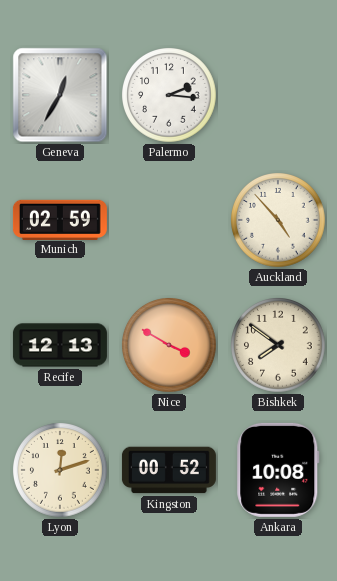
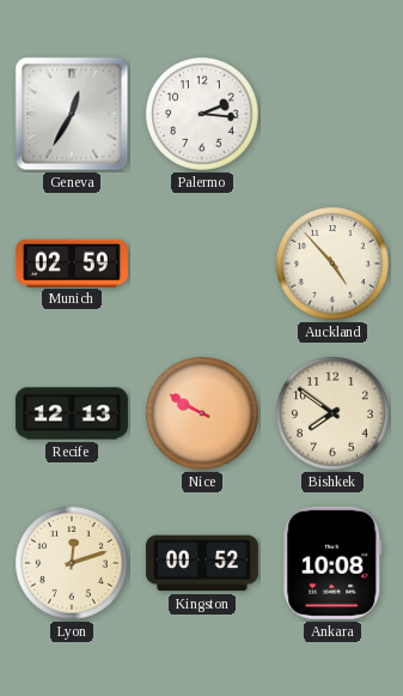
Nice: 3:50 -> 9:50
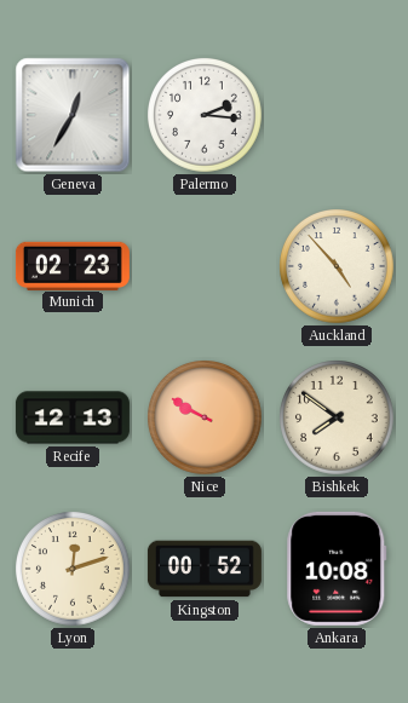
Munich: 02:59 -> 02:23
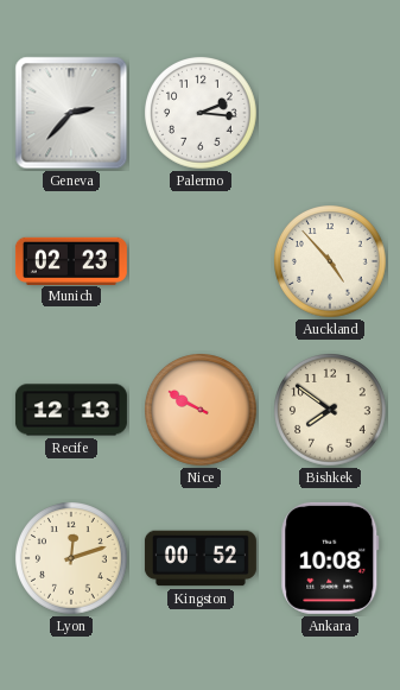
Geneva: 12:35 -> 2:37
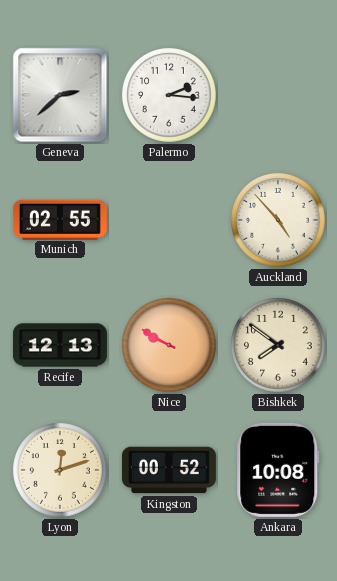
Geneva: 2:37 -> 2:38
Munich: 02:23 -> 02:55
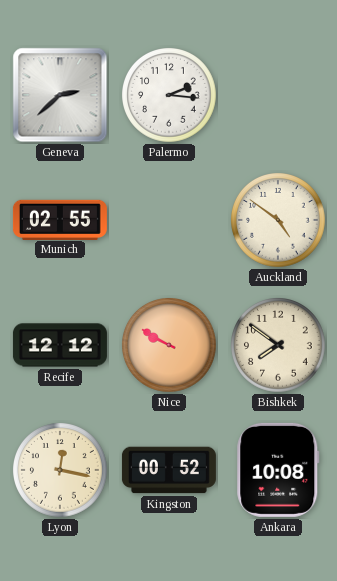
Auckland: 4:53 -> 4:51
Recife: 12:13 -> 12:12
Lyon: 12:12 -> 12:17
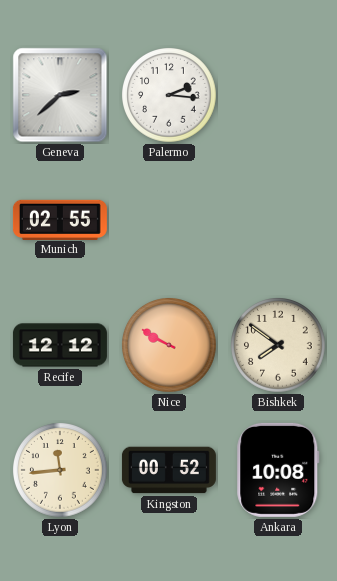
Auckland: 4:51 -> none
Lyon: 12:17 -> 11:44
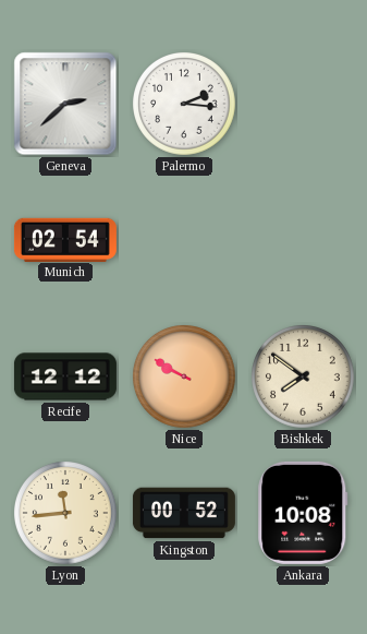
Munich: 02:55 -> 02:54
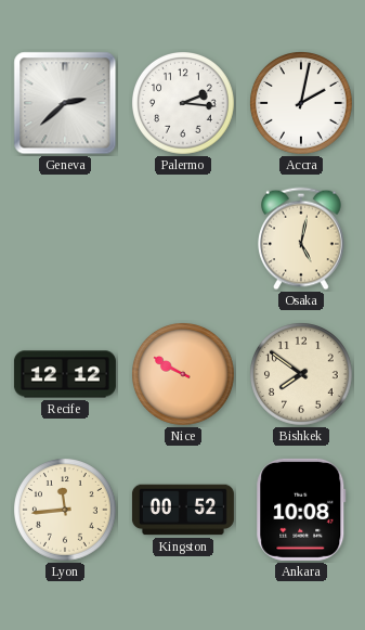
Accra: none -> 2:02
Munich: 02:54 -> none
Osaka: none -> 5:02
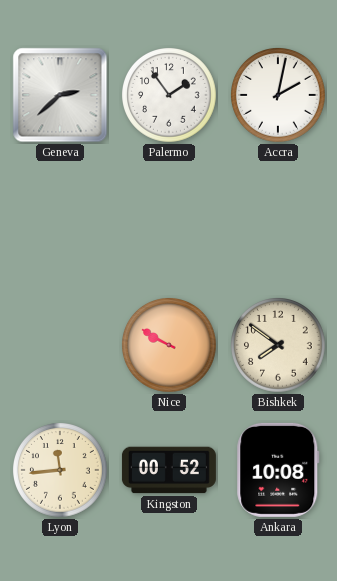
Palermo: 2:16 -> 1:54
Osaka: 5:02 -> none
Recife: 12:12 -> none
